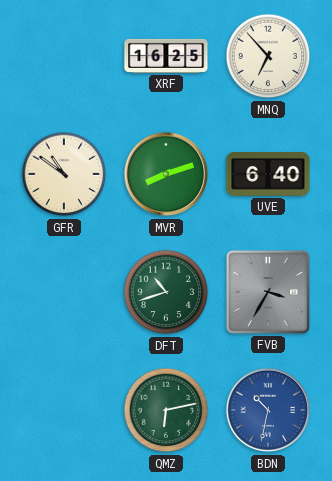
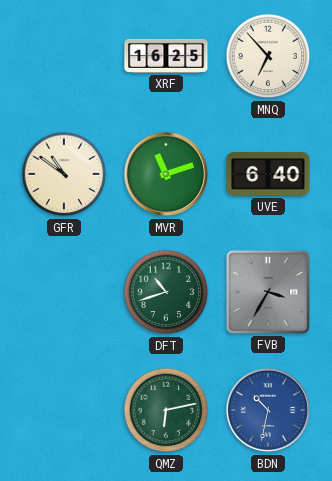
MVR: 8:12 -> 11:12
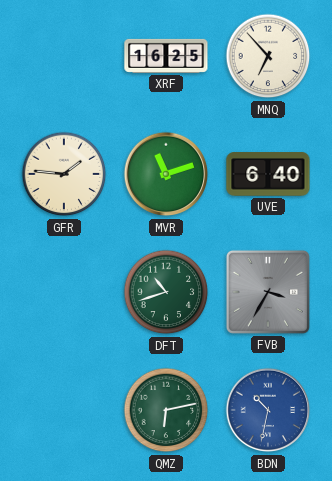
GFR: 10:51 -> 1:46
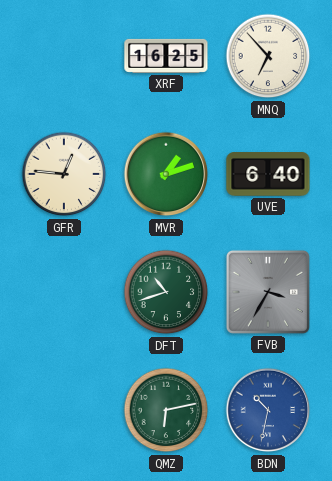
GFR: 1:46 -> 12:46
MVR: 11:12 -> 1:12
